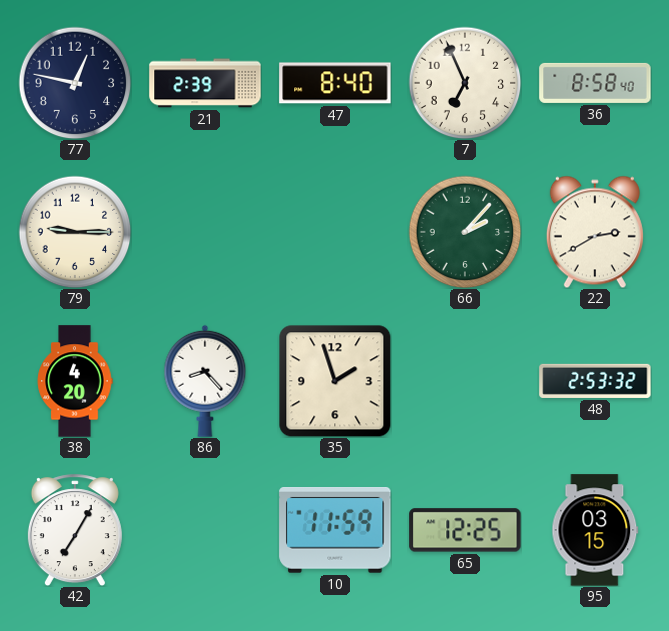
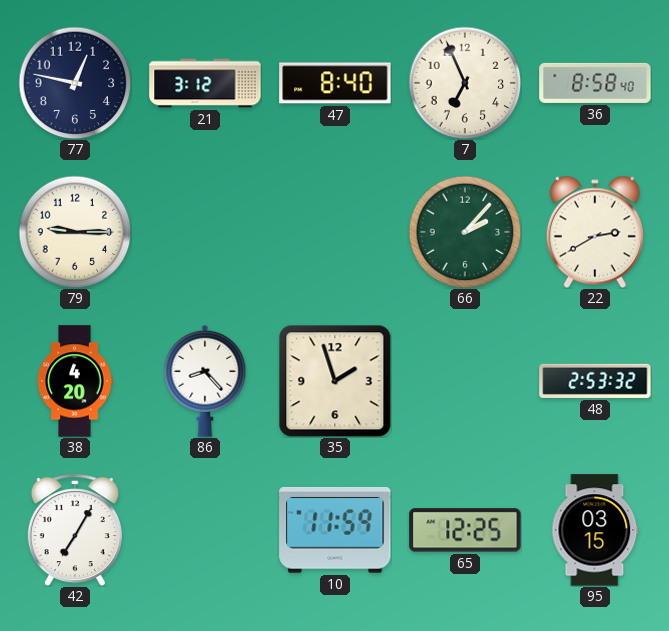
21: 2:39 -> 3:12
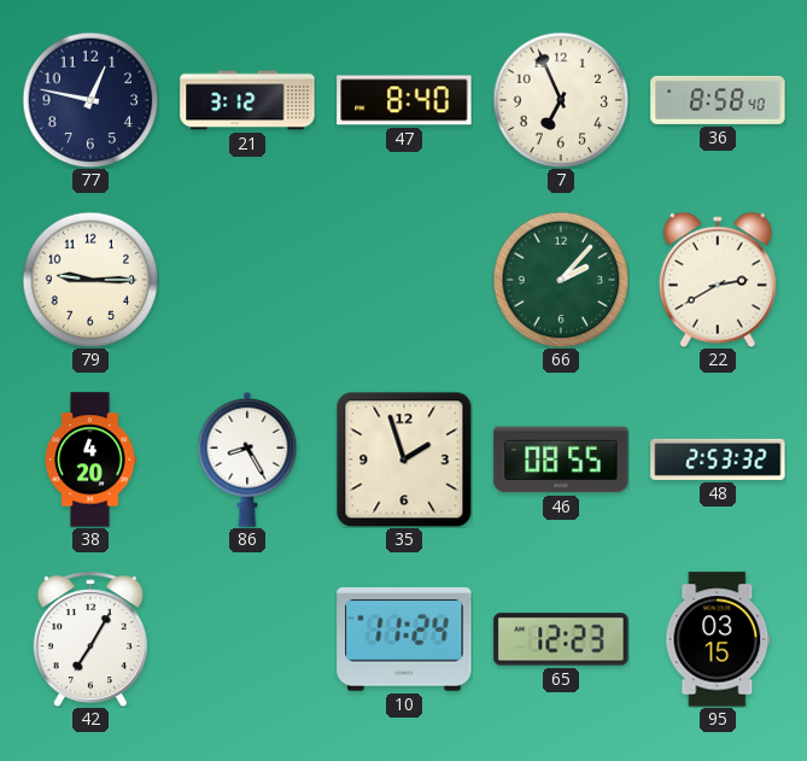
86: 8:23 -> 8:25
46: none -> 08:55
10: 11:59 -> 11:24
65: 12:25 -> 12:23
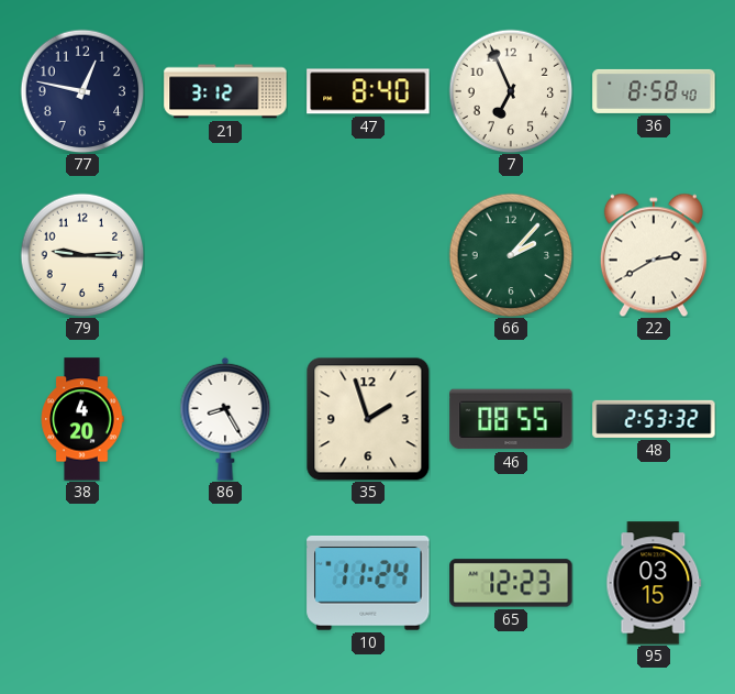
42: 7:05 -> none
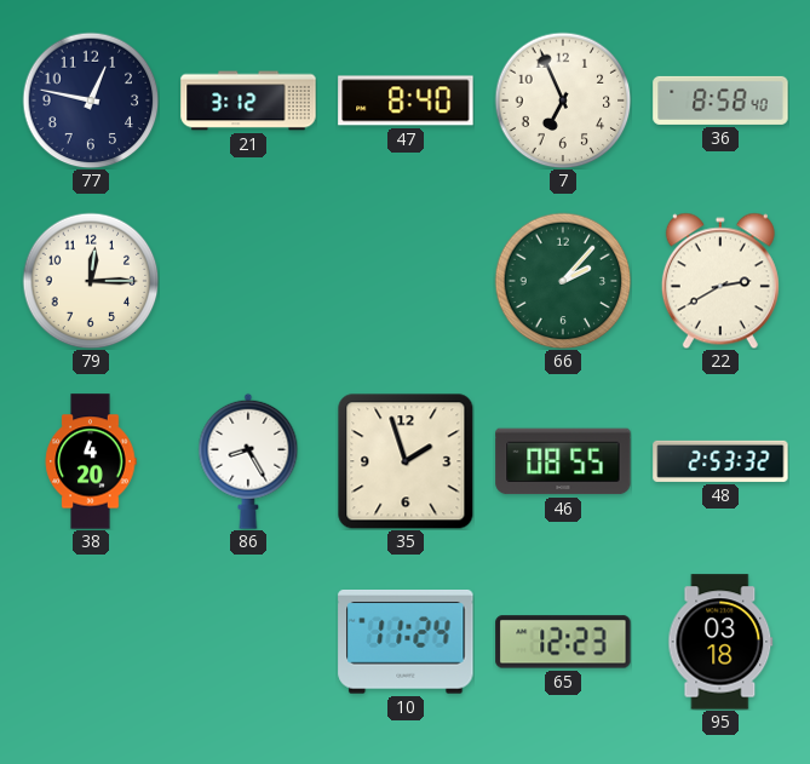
79: 9:15 -> 12:15
95: 03:15 -> 03:18
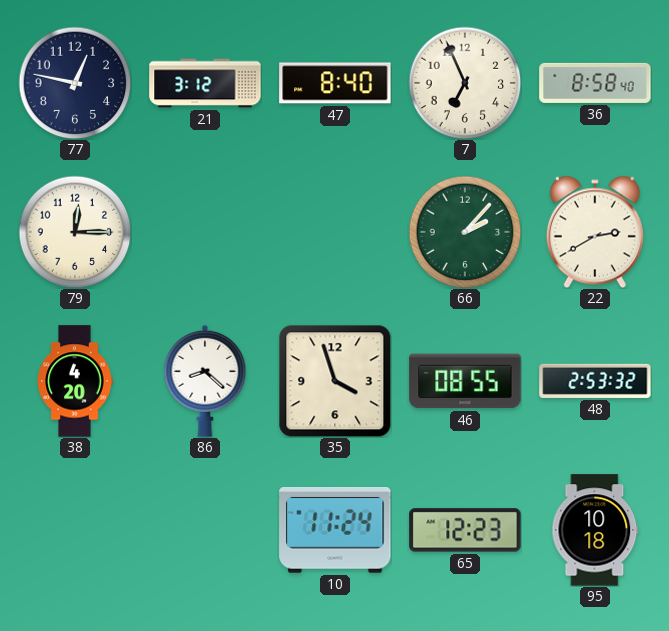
86: 8:25 -> 8:22
35: 1:57 -> 3:57
95: 03:18 -> 10:18
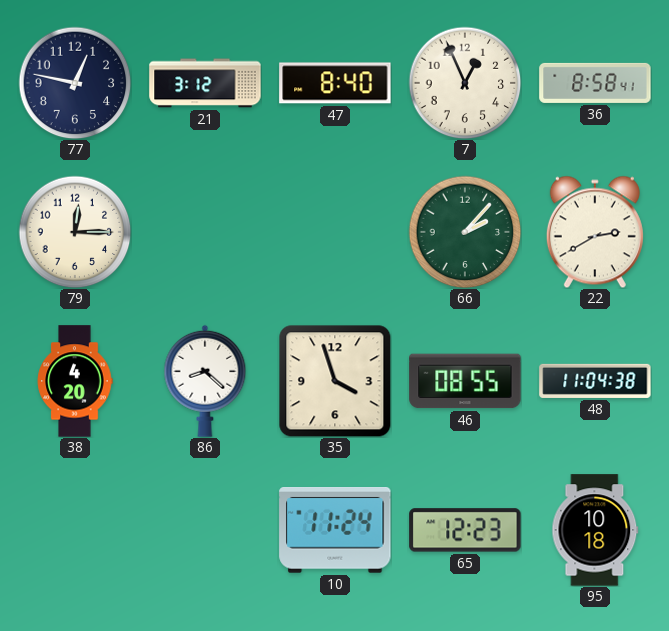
7: 6:56 -> 12:56
36: 8:58:40 -> 8:58:41
48: 2:53 -> 11:04
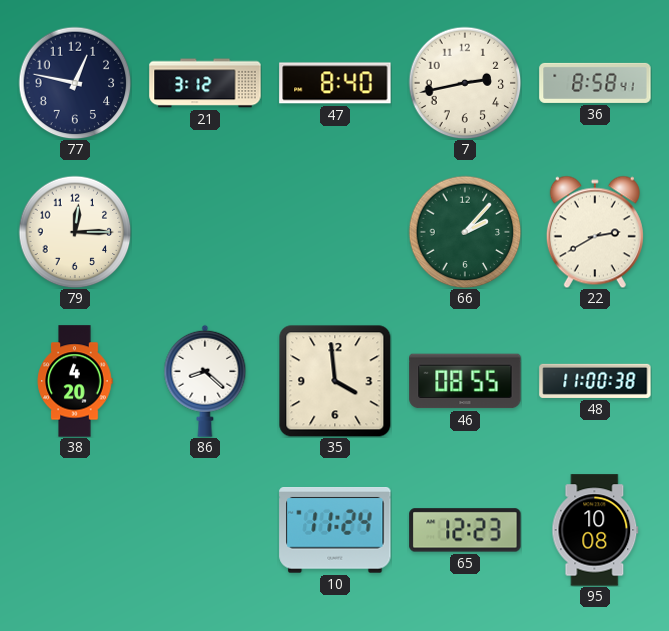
7: 12:56 -> 2:43
35: 3:57 -> 3:59
48: 11:04 -> 11:00
95: 10:18 -> 10:08
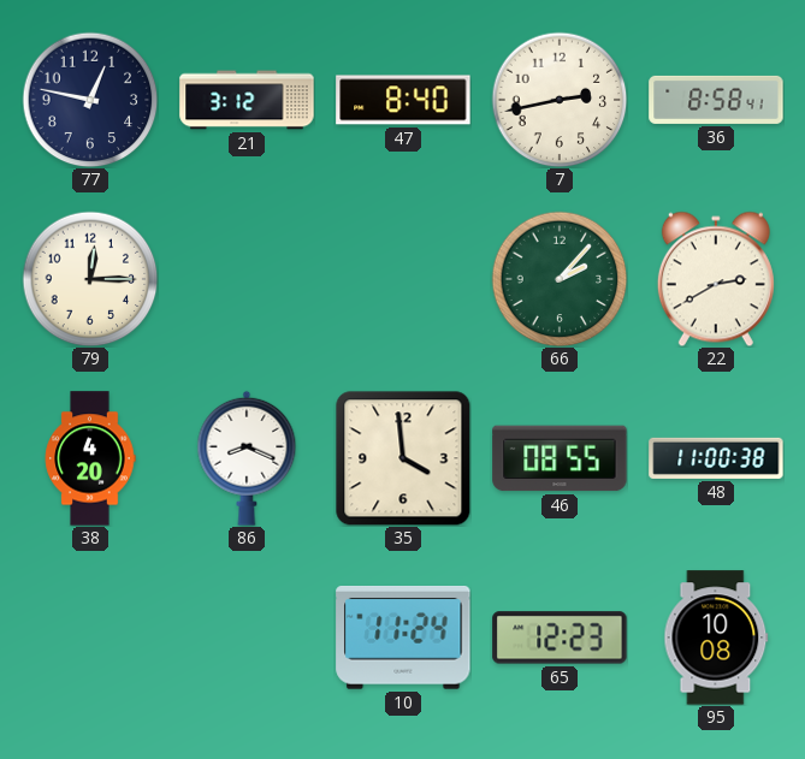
86: 8:22 -> 8:19
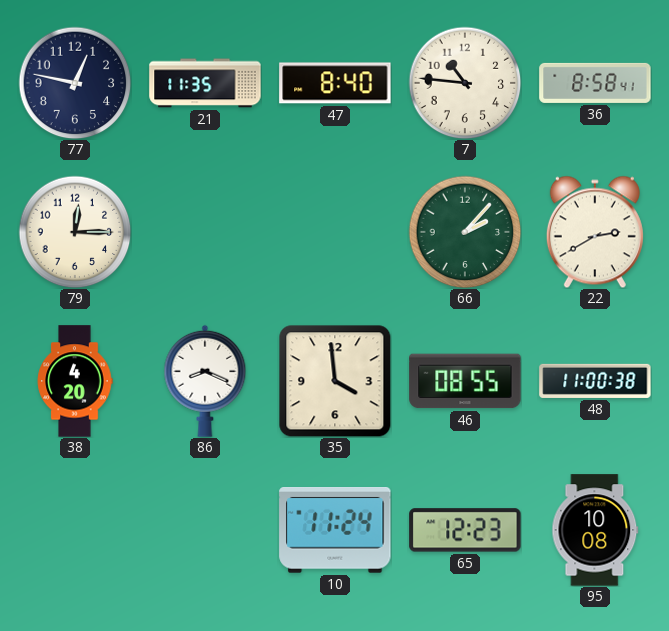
21: 3:12 -> 11:35
7: 2:43 -> 10:46
